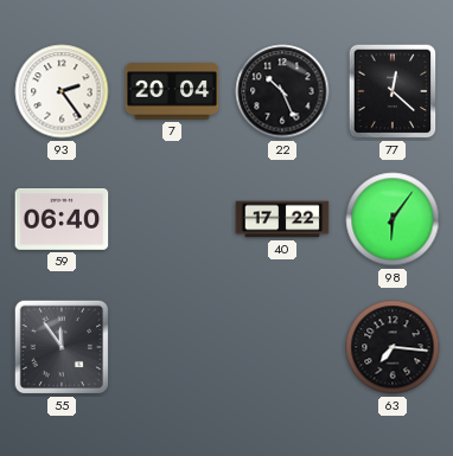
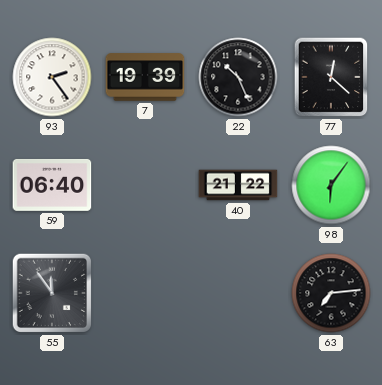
7: 20:04 -> 19:39
40: 17:22 -> 21:22
63: 7:16 -> 7:14
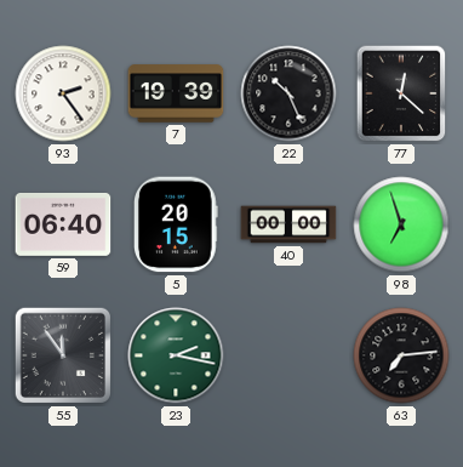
5: none -> 20:15
40: 21:22 -> 00:00
98: 6:06 -> 6:57
23: none -> 2:17
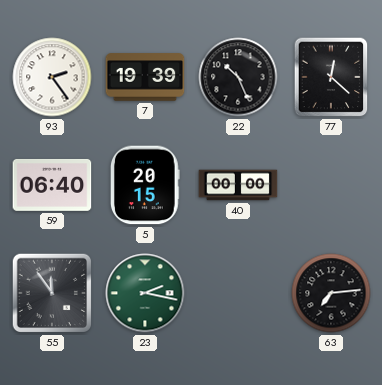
98: 6:57 -> none
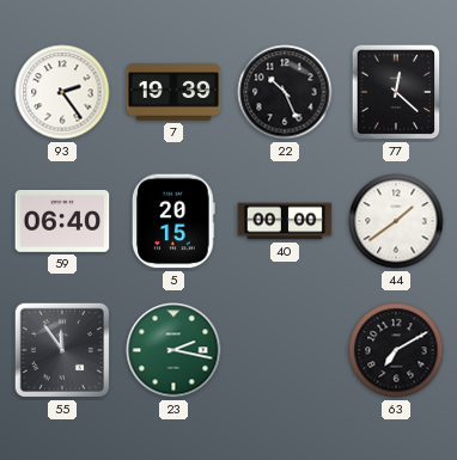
44: none -> 1:39
63: 7:14 -> 7:10
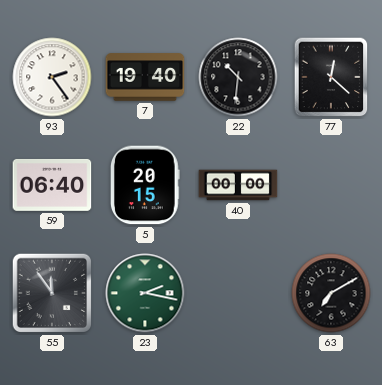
7: 19:39 -> 19:40
22: 10:26 -> 10:31
44: 1:39 -> none
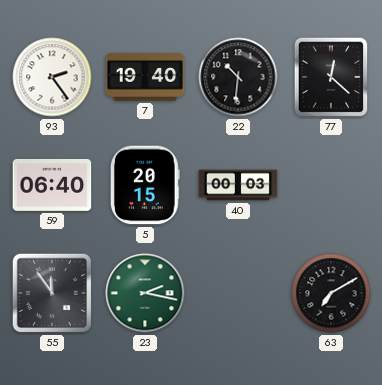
40: 00:00 -> 00:03
